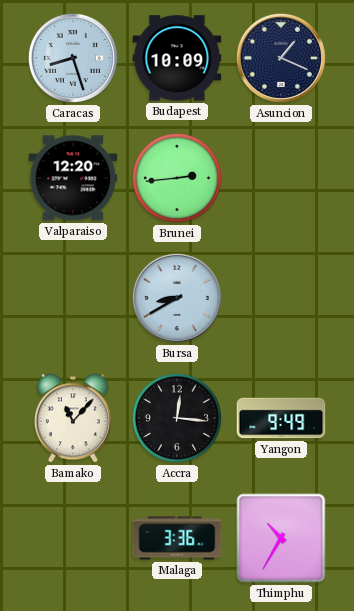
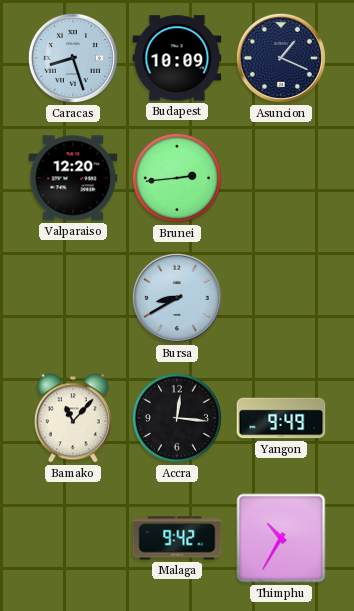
Malaga: 3:36 -> 9:42
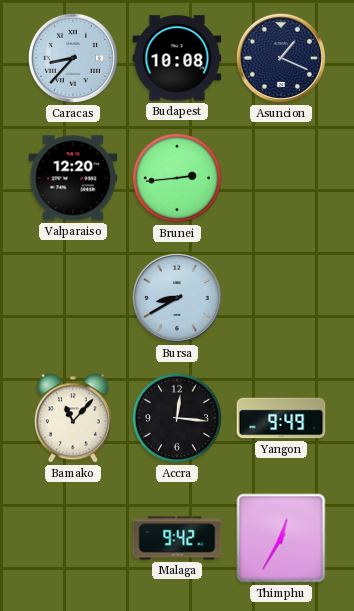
Caracas: 8:27 -> 8:37
Budapest: 10:09 -> 10:08
Thimphu: 10:35 -> 12:35
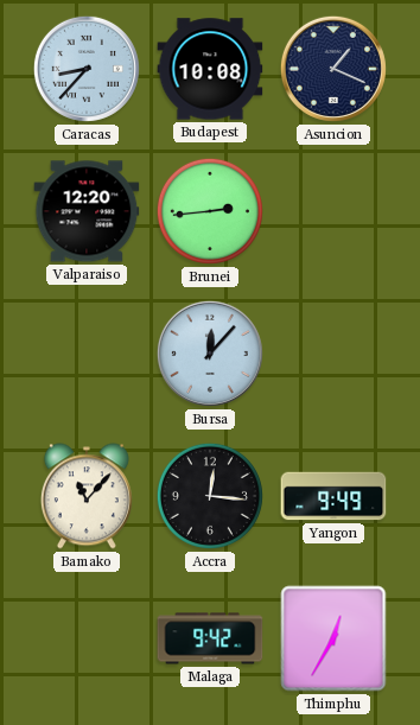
Bursa: 8:40 -> 12:07
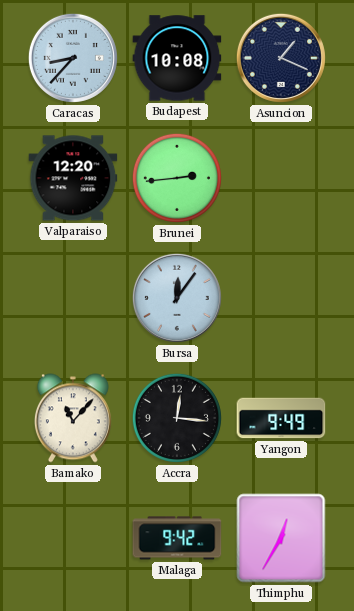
Bursa: 12:07 -> 12:06
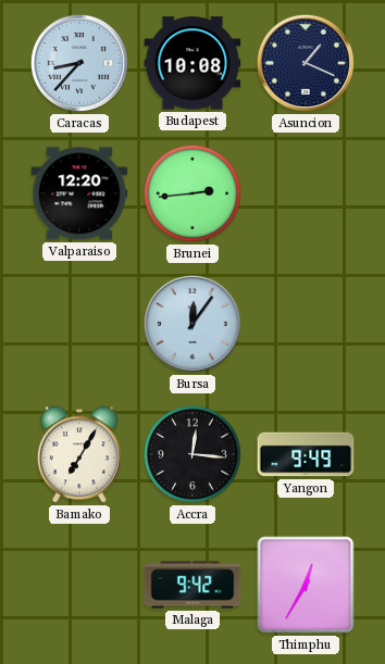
Bamako: 11:07 -> 7:05
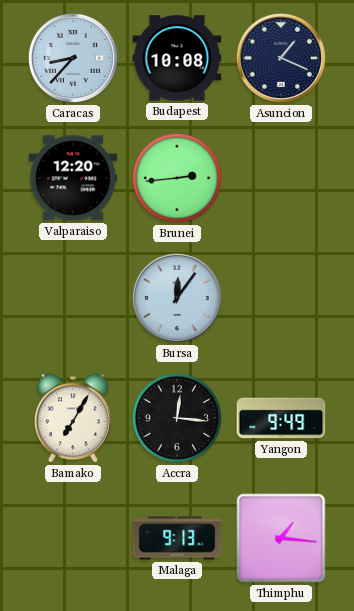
Malaga: 9:42 -> 9:13
Thimphu: 12:35 -> 1:16
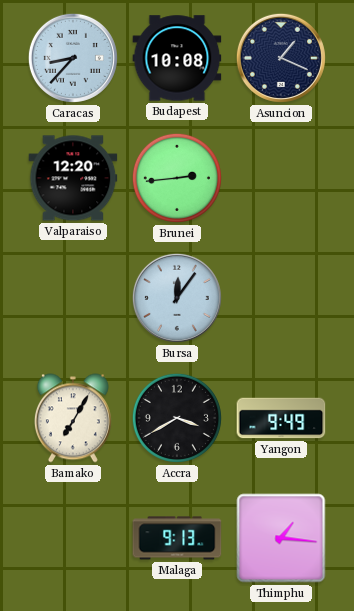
Accra: 12:16 -> 3:40
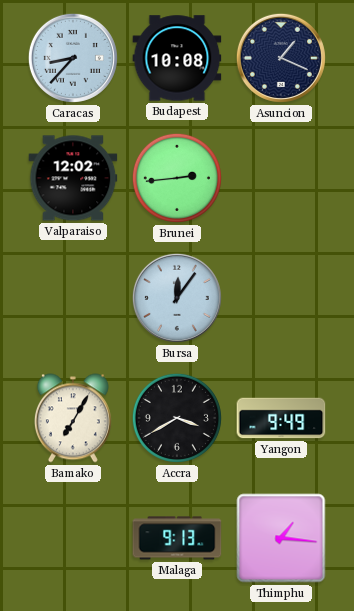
Valparaiso: 12:20 -> 12:02
